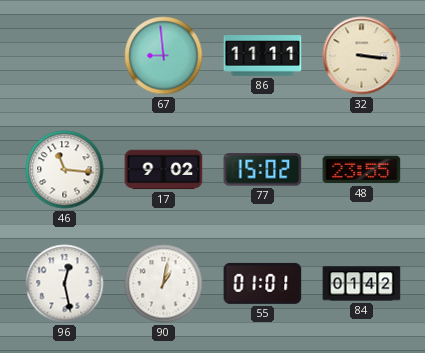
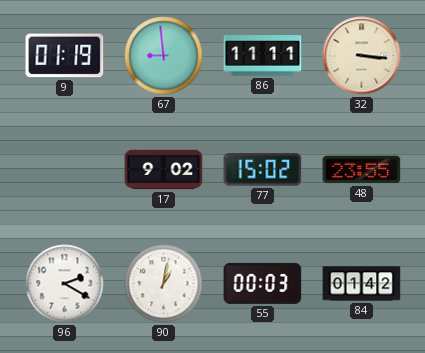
9: none -> 01:19
46: 11:16 -> none
96: 12:28 -> 2:20
55: 01:01 -> 00:03
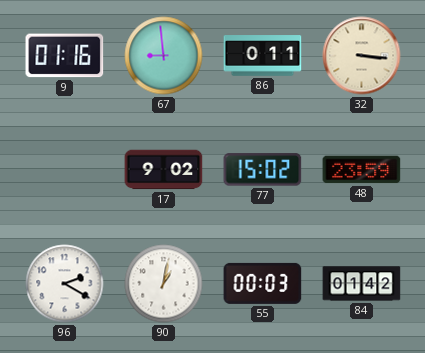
9: 01:19 -> 01:16
86: 11:11 -> 0:11
48: 23:55 -> 23:59
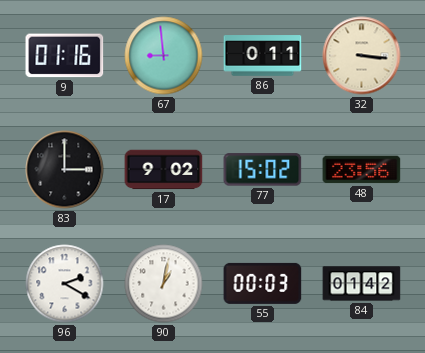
83: none -> 3:00
48: 23:59 -> 23:56
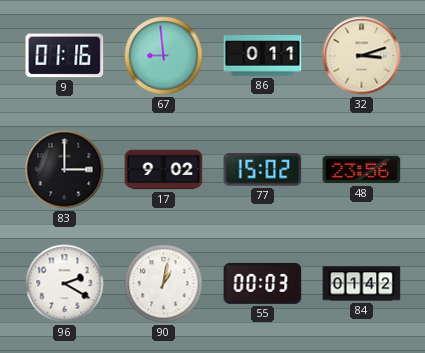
32: 3:16 -> 3:12
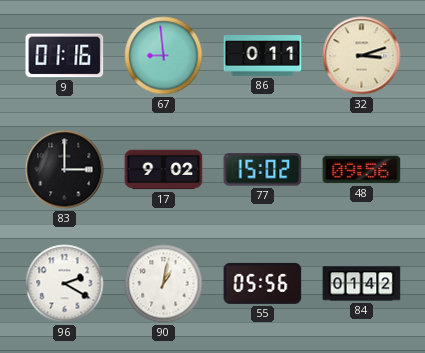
48: 23:56 -> 09:56
55: 00:03 -> 05:56
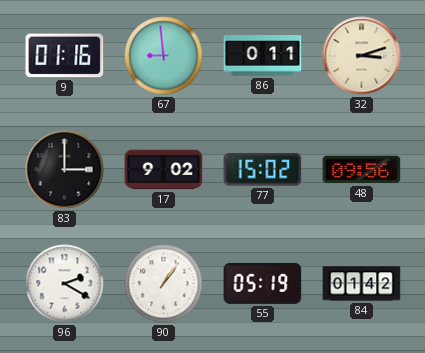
90: 1:02 -> 1:06
55: 05:56 -> 05:19
